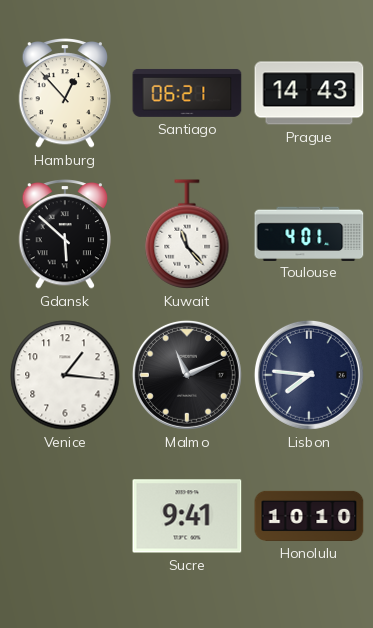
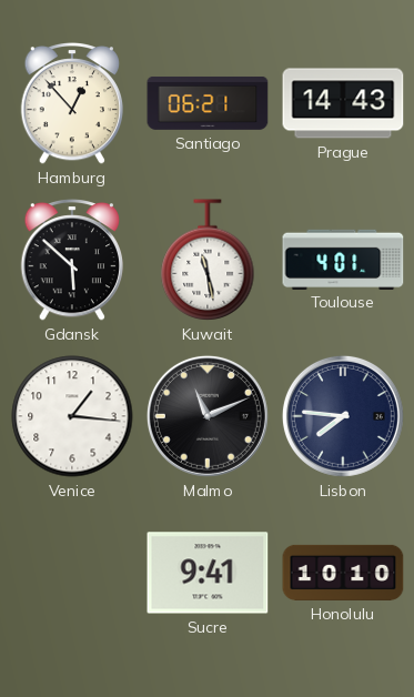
Kuwait: 11:23 -> 11:28
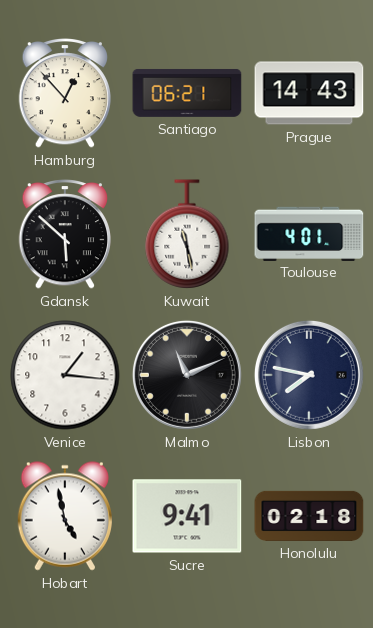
Lisbon: 7:46 -> 7:47
Hobart: none -> 4:58
Honolulu: 10:10 -> 02:18
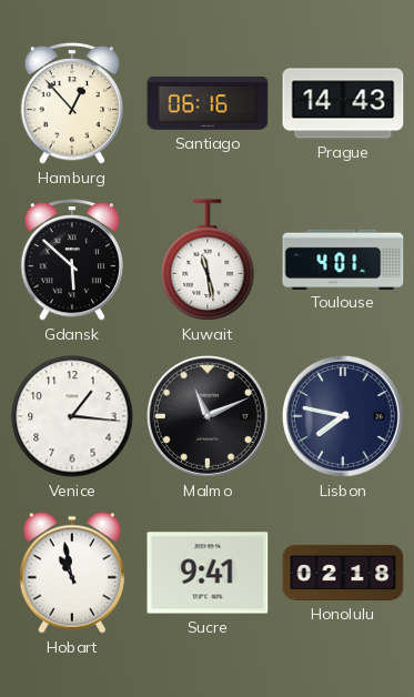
Santiago: 06:21 -> 06:16
Hobart: 4:58 -> 10:58
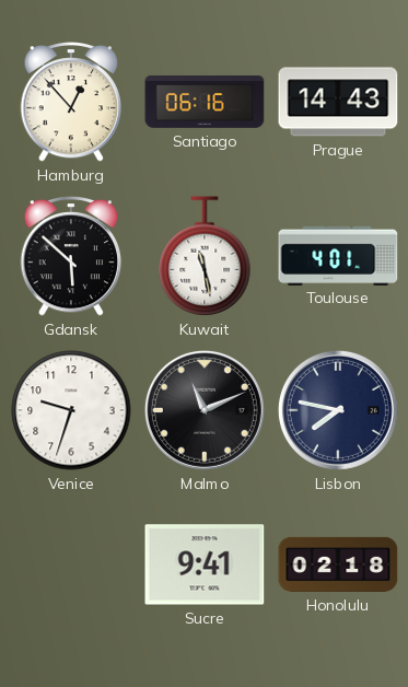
Venice: 1:16 -> 9:33
Hobart: 10:58 -> none
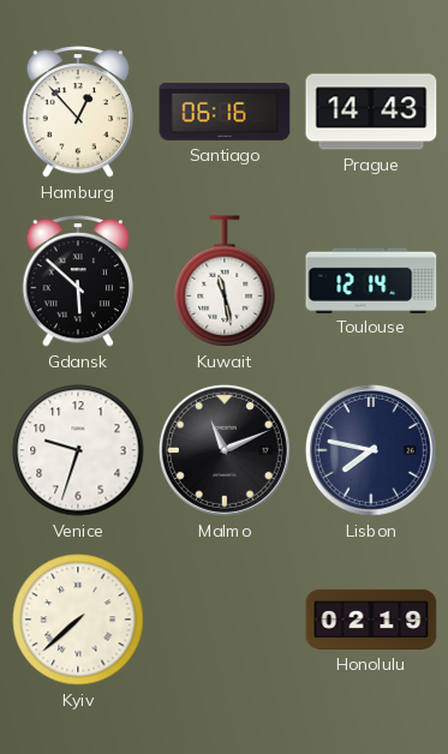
Toulouse: 4:01 -> 12:14
Kyiv: none -> 7:38
Sucre: 9:41 -> none
Honolulu: 02:18 -> 02:19
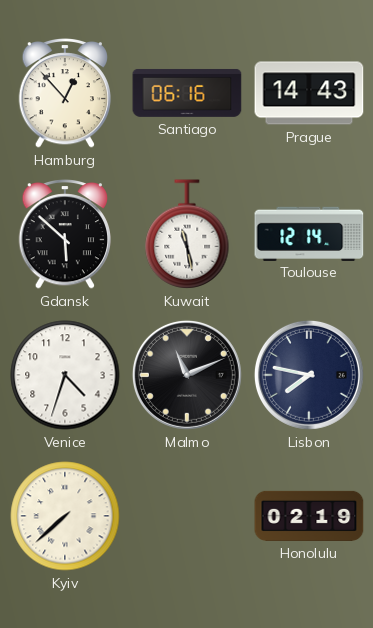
Venice: 9:33 -> 4:33
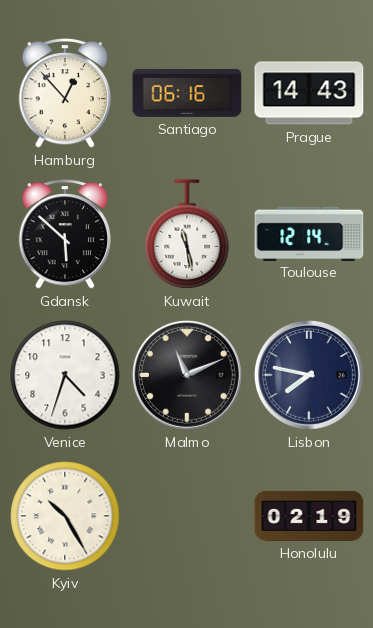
Kyiv: 7:38 -> 10:25
